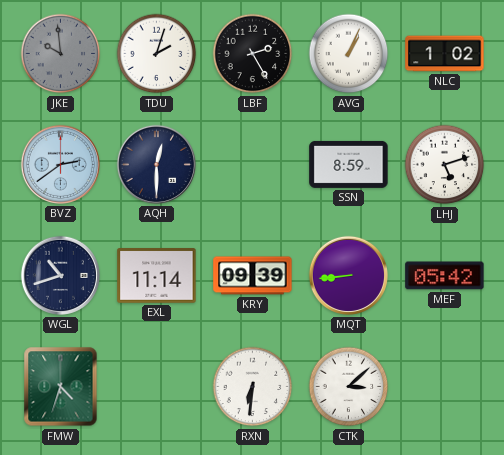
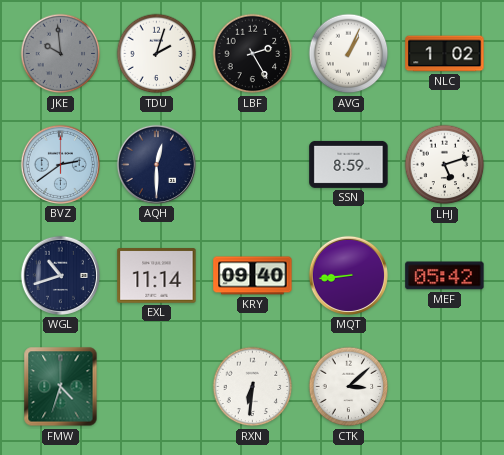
KRY: 09:39 -> 09:40
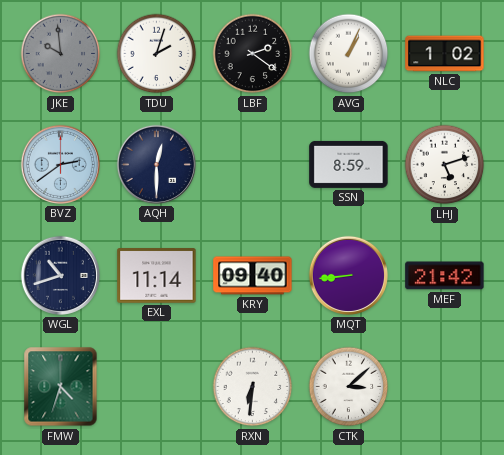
LBF: 2:25 -> 2:21
MEF: 05:42 -> 21:42
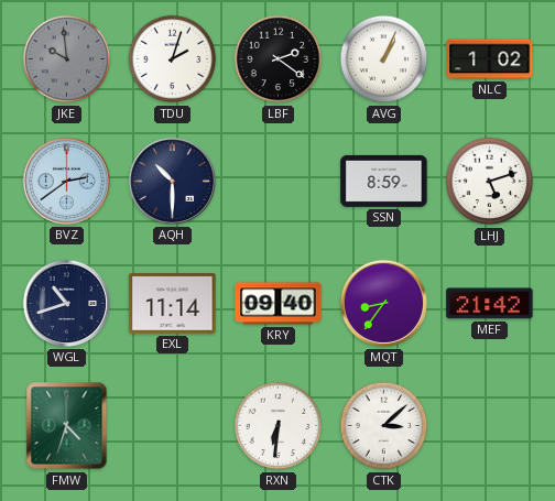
AQH: 12:30 -> 10:30
MQT: 8:44 -> 8:36
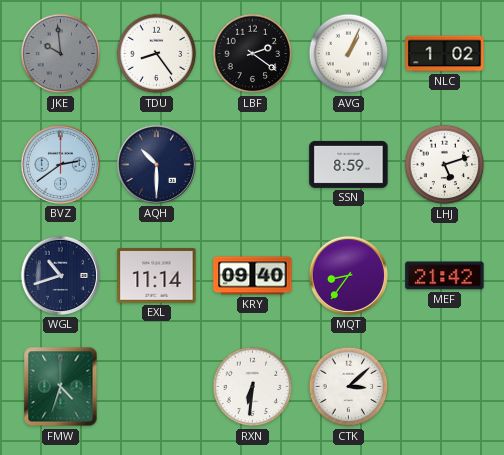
TDU: 2:03 -> 8:24
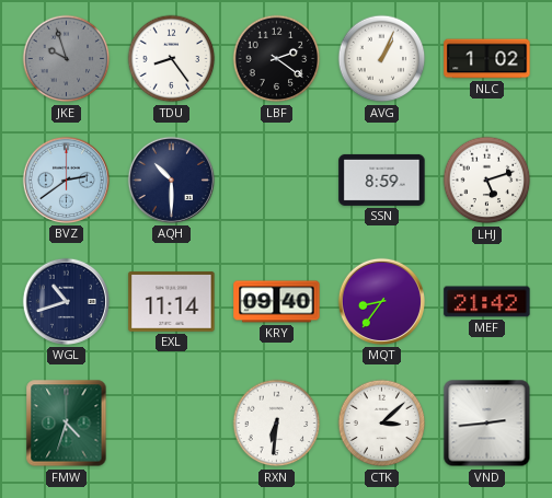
JKE: 9:59 -> 9:57
VND: none -> 2:44
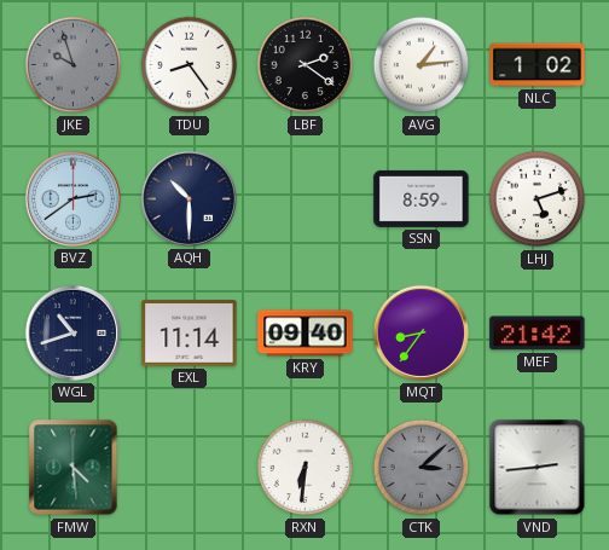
AVG: 1:04 -> 1:14
FMW: 4:33 -> 4:29
CTK dial: white -> grey
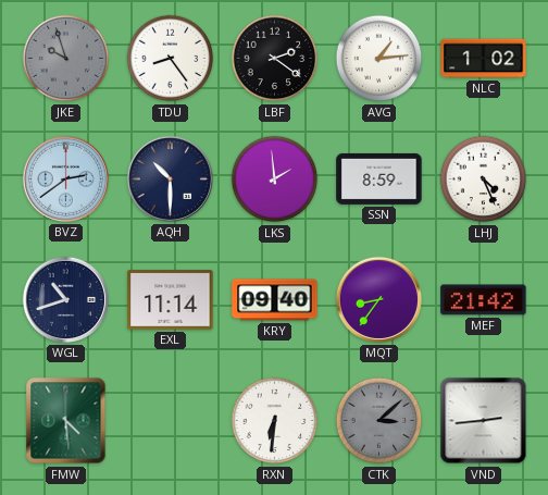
LKS: none -> 1:59
LHJ: 5:12 -> 4:26
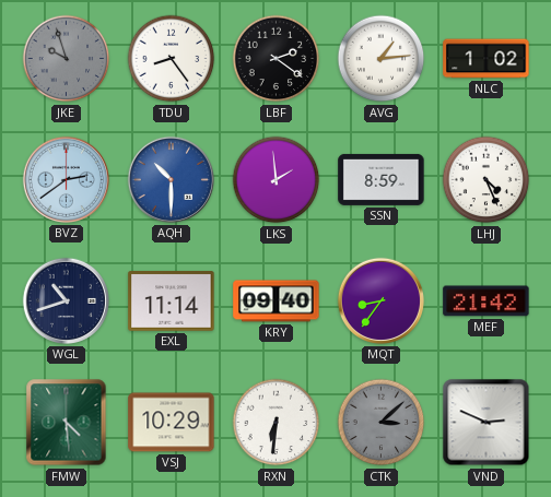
AQH dial: navy -> blue
VSJ: none -> 10:29
VND: 2:44 -> 2:49
